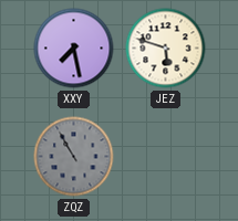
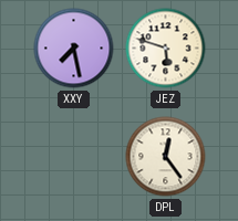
ZQZ: 10:55 -> none
DPL: none -> 12:24
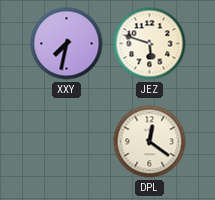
XXY: 7:28 -> 7:32
DPL: 12:24 -> 12:21
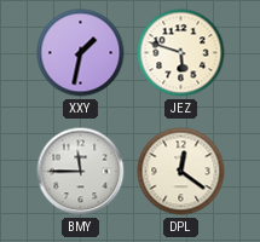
XXY: 7:32 -> 1:32
BMY: none -> 11:45
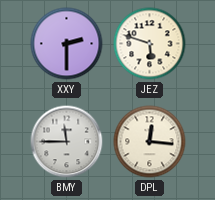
XXY: 1:32 -> 2:30
DPL: 12:21 -> 12:16
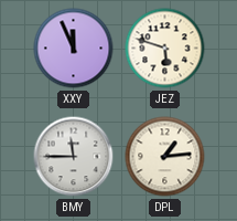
XXY: 2:30 -> 11:56
DPL: 12:16 -> 1:14
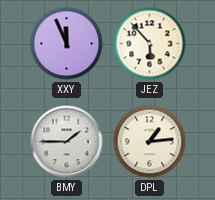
JEZ: 5:48 -> 5:53
BMY: 11:45 -> 1:45
